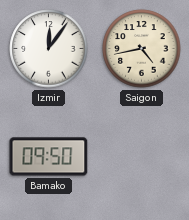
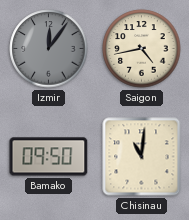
Izmir dial: white -> grey
Chisinau: none -> 11:01
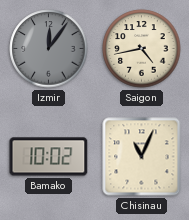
Bamako: 09:50 -> 10:02
Chisinau: 11:01 -> 11:04
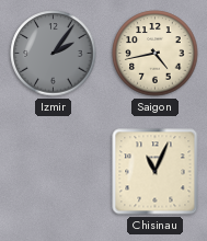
Izmir: 12:06 -> 2:06
Bamako: 10:02 -> none
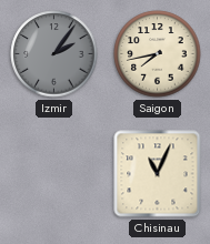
Saigon: 4:43 -> 7:43
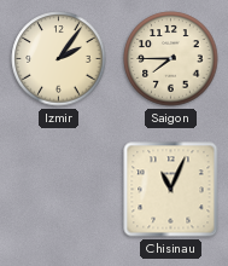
Izmir dial: grey -> cream
Saigon: 7:43 -> 7:45
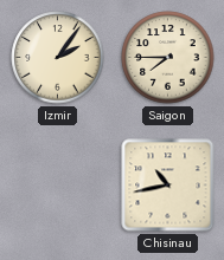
Chisinau: 11:04 -> 10:43
